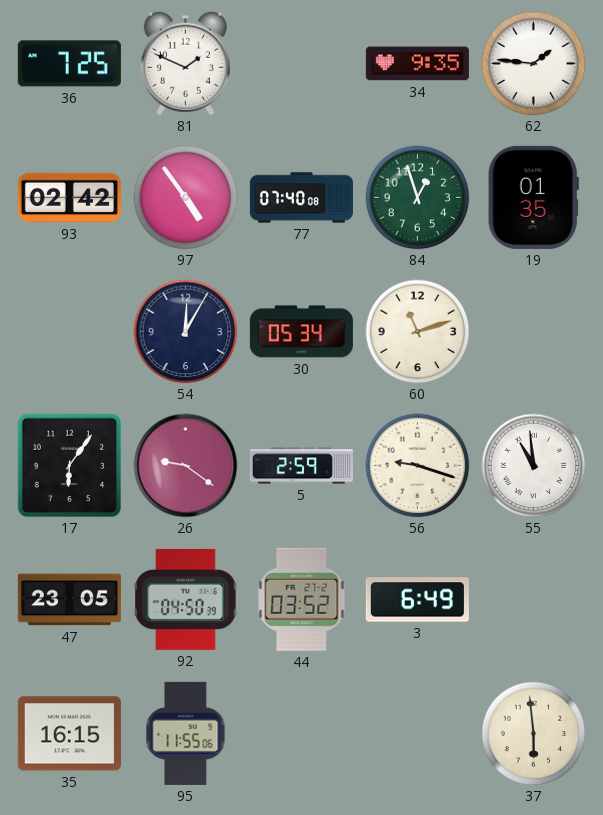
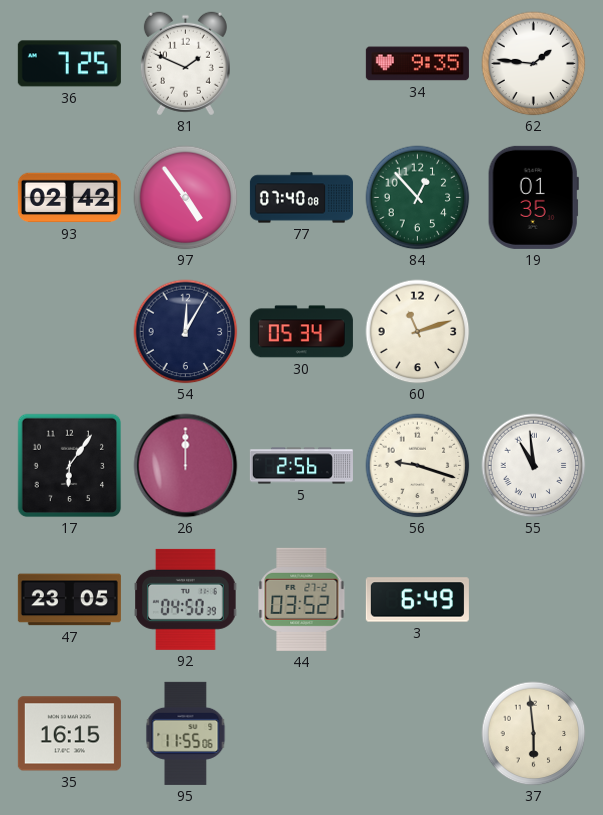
84: 12:57 -> 12:53
26: 9:21 -> 12:00
5: 2:59 -> 2:56
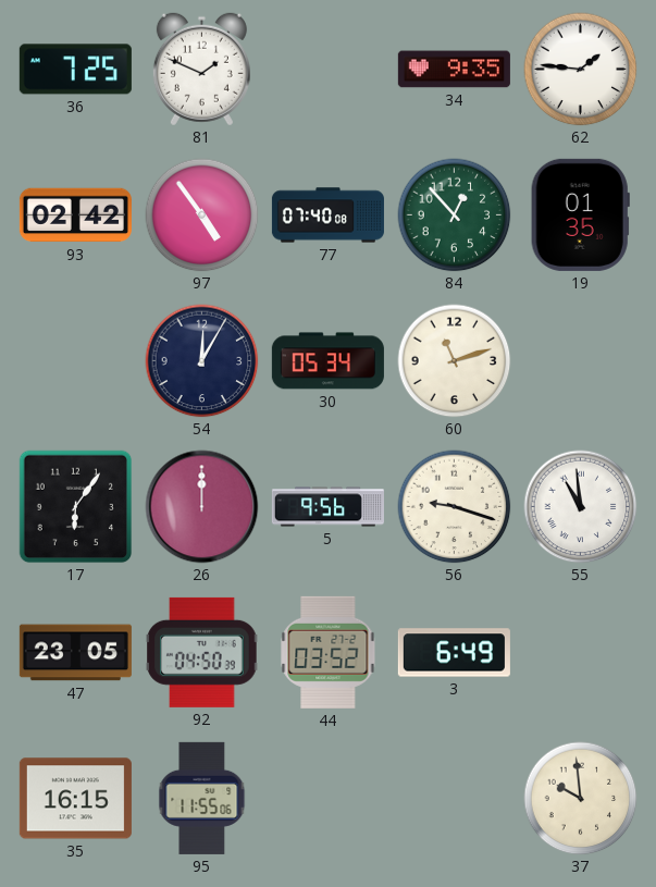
5: 2:56 -> 9:56
37: 5:59 -> 9:59
